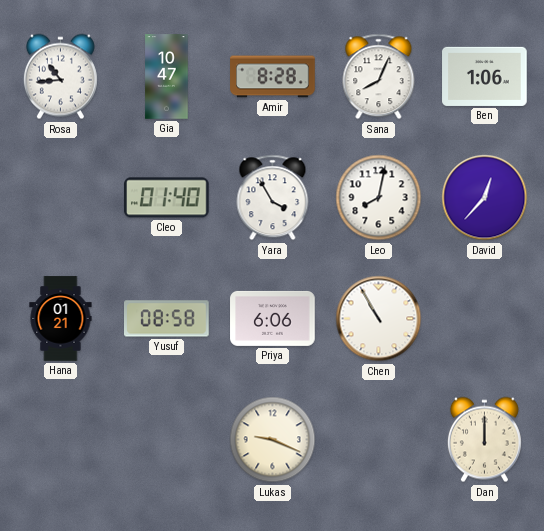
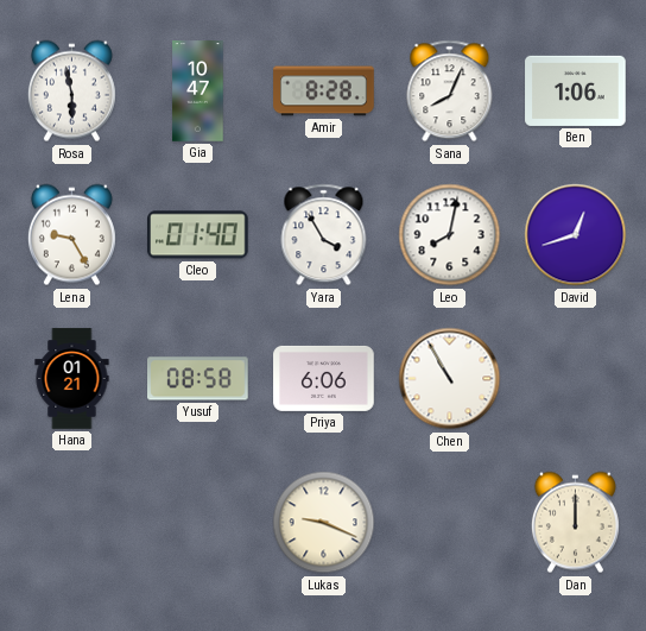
Rosa: 10:44 -> 5:58
Lena: none -> 9:25
David: 12:37 -> 12:42
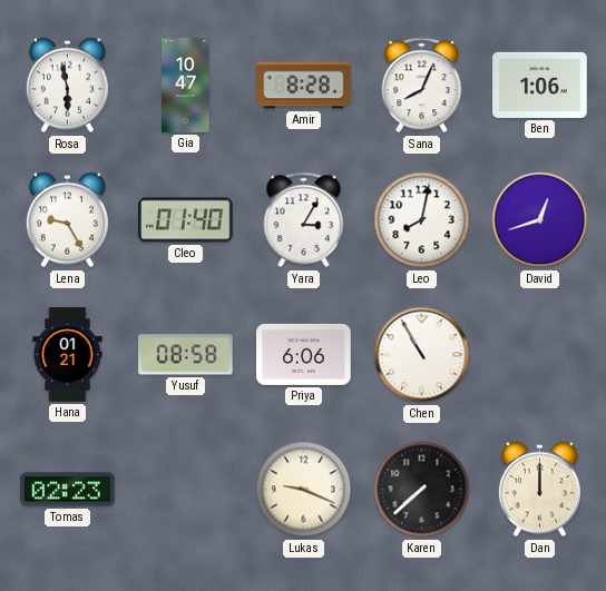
Yara: 3:55 -> 3:05
Tomas: none -> 02:23
Karen: none -> 7:38
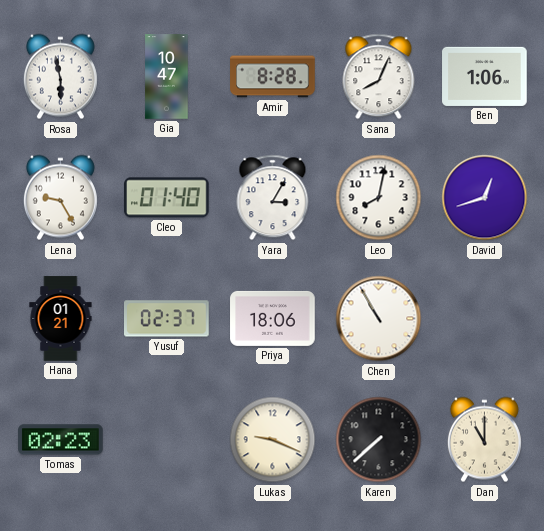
Yusuf: 08:58 -> 02:37
Priya: 6:06 -> 18:06
Dan: 12:00 -> 11:00
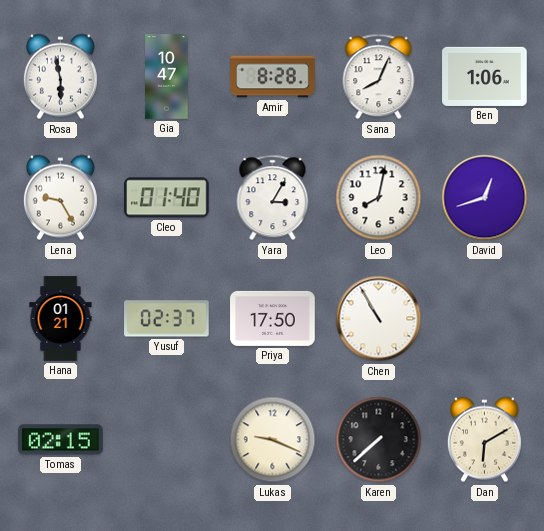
Priya: 18:06 -> 17:50
Tomas: 02:23 -> 02:15
Dan: 11:00 -> 6:10
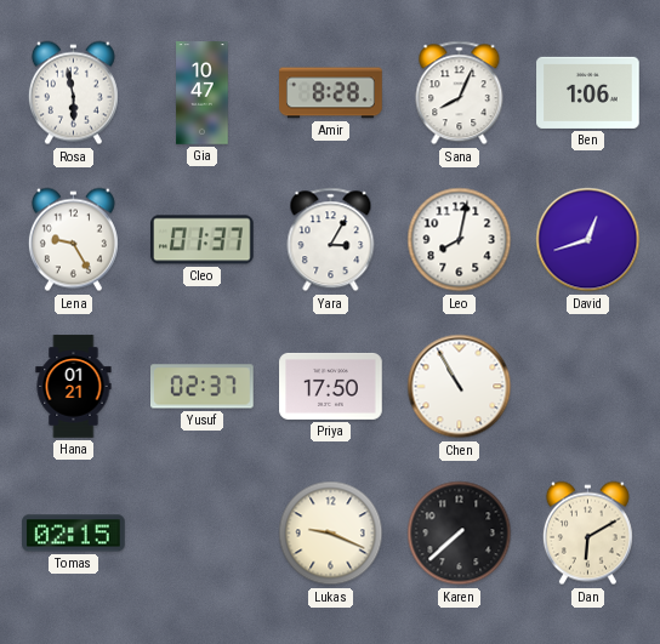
Cleo: 01:40 -> 01:37
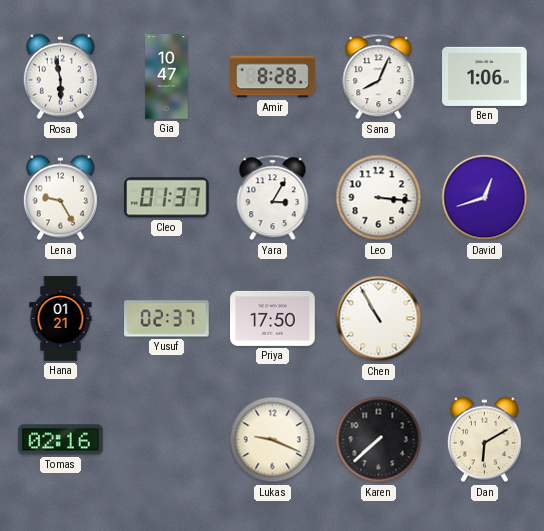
Leo: 8:02 -> 3:16
Tomas: 02:15 -> 02:16
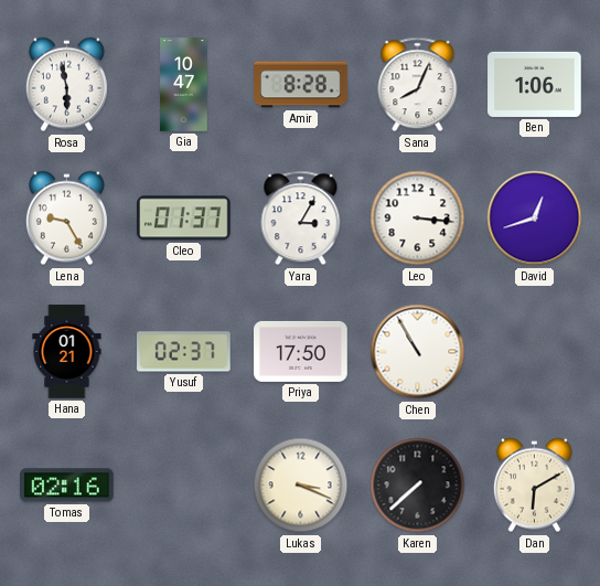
Lukas: 9:19 -> 3:19
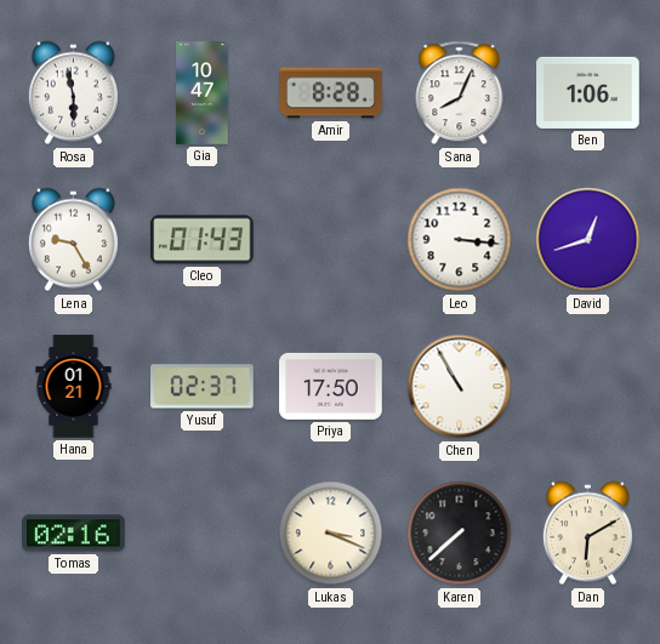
Cleo: 01:37 -> 01:43
Yara: 3:05 -> none
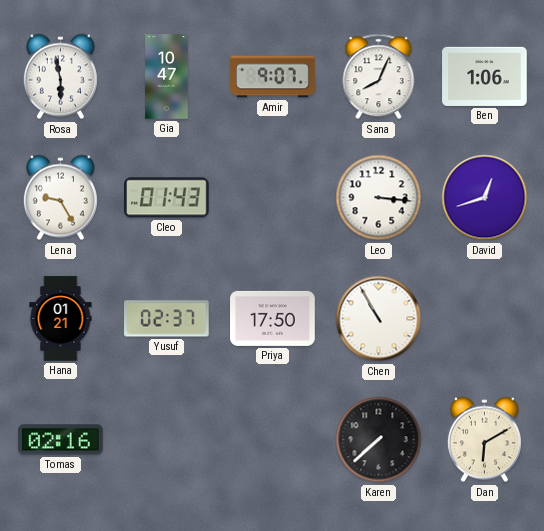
Amir: 8:28 -> 9:07
Lukas: 3:19 -> none
